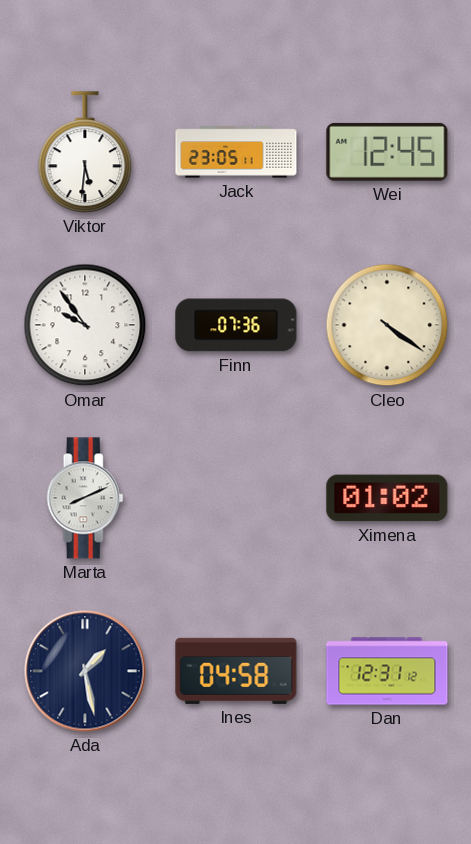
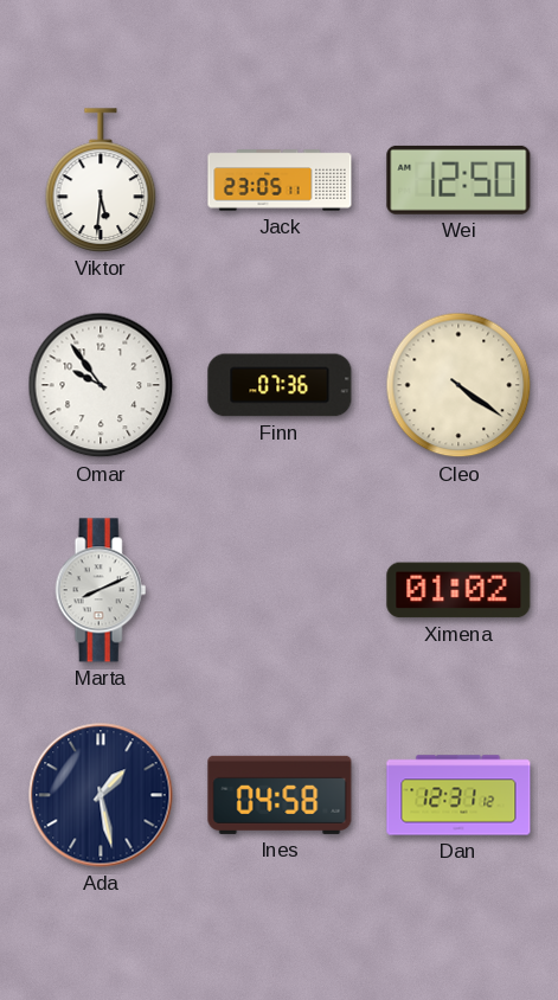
Wei: 12:45 -> 12:50
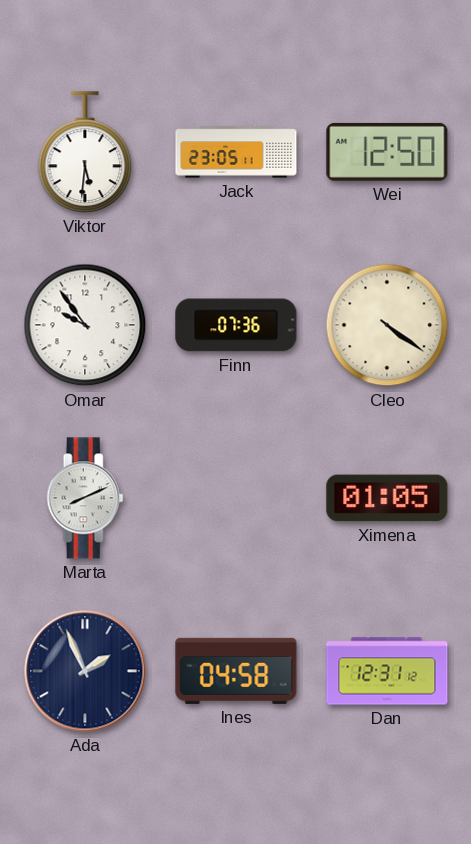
Ximena: 01:02 -> 01:05
Ada: 1:28 -> 1:56
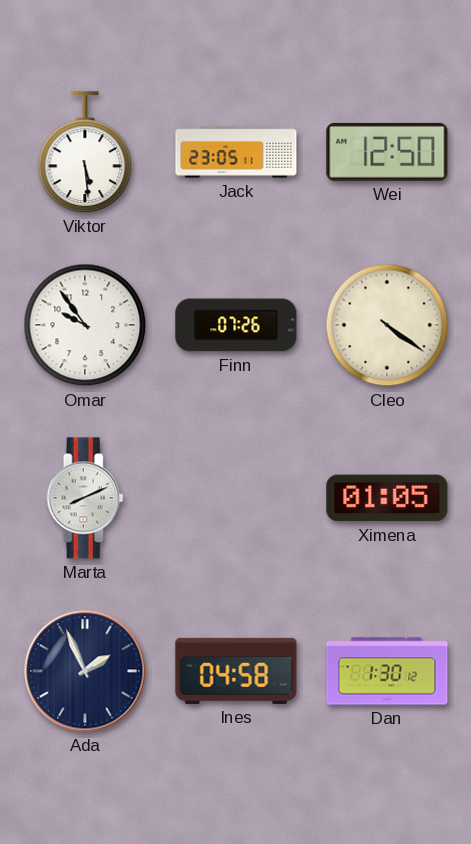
Viktor: 5:31 -> 5:29
Finn: 07:36 -> 07:26
Dan: 12:31 -> 1:30
